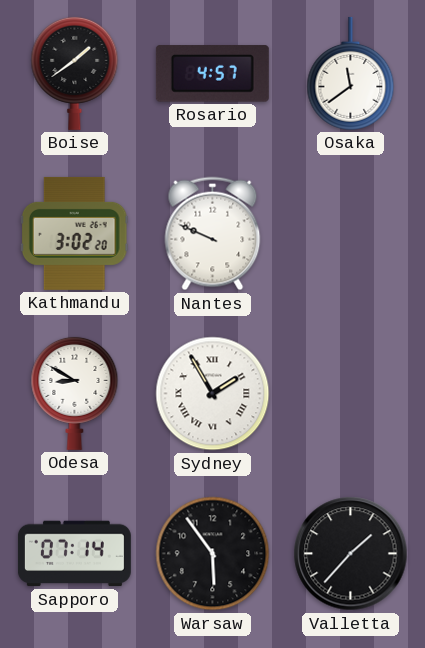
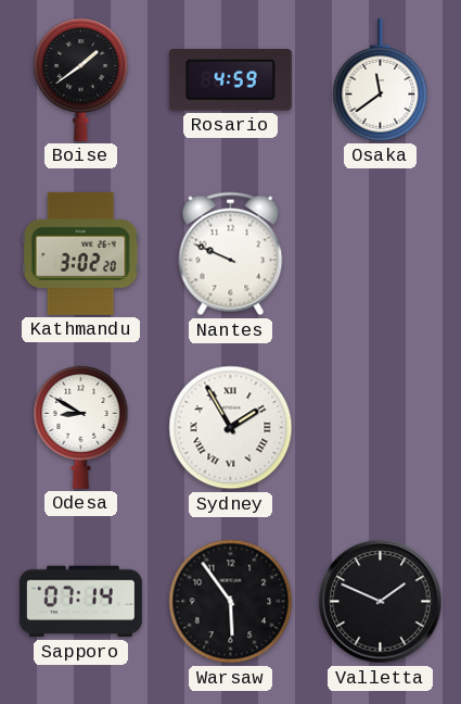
Rosario: 4:57 -> 4:59
Valletta: 1:37 -> 1:49
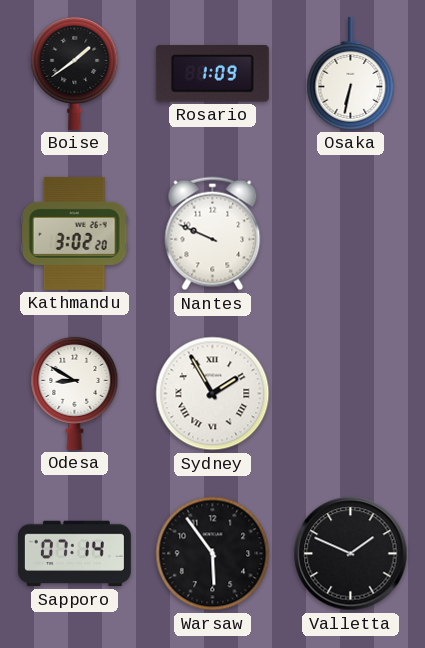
Rosario: 4:59 -> 1:09
Osaka: 11:39 -> 6:32
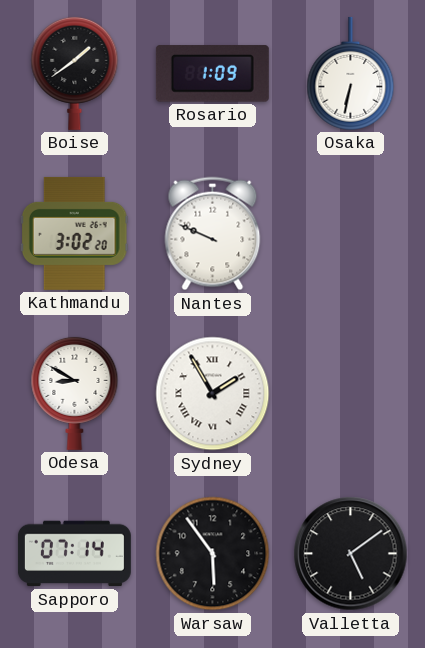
Valletta: 1:49 -> 5:09
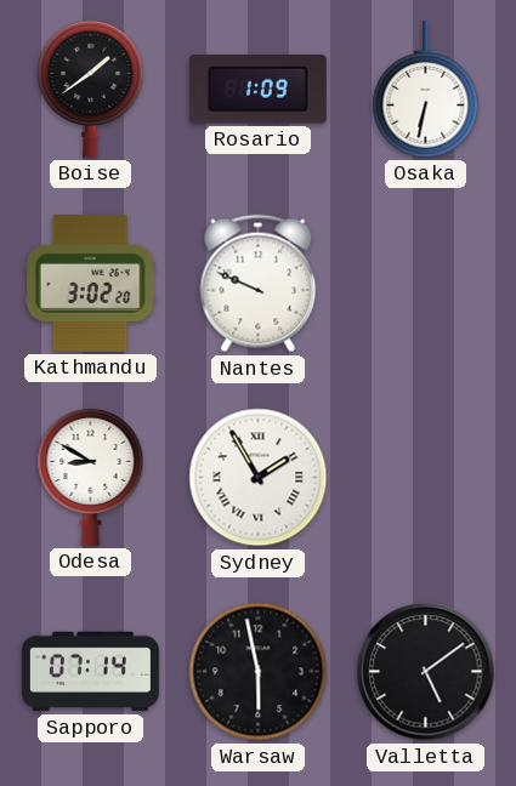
Warsaw: 5:54 -> 5:58
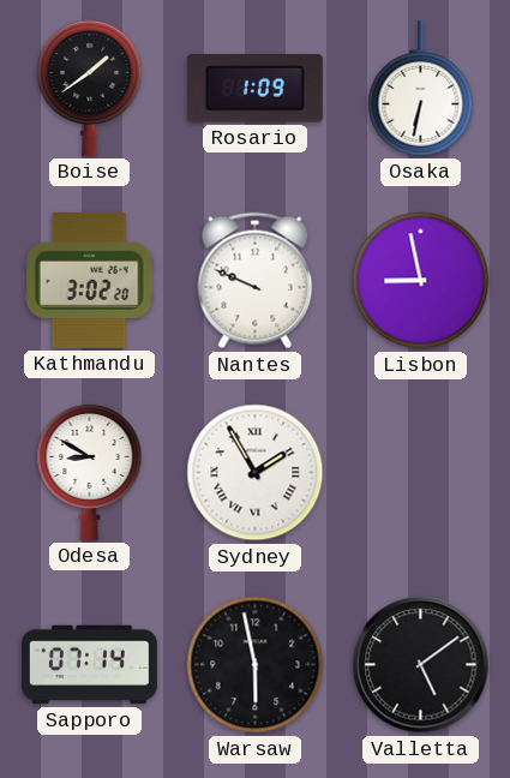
Lisbon: none -> 8:58
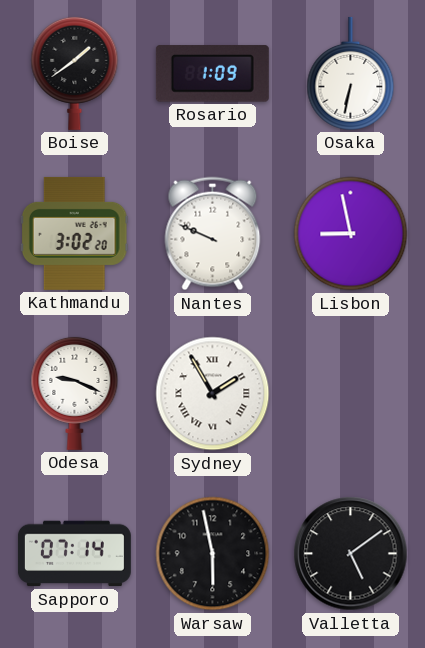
Odesa: 8:50 -> 9:19
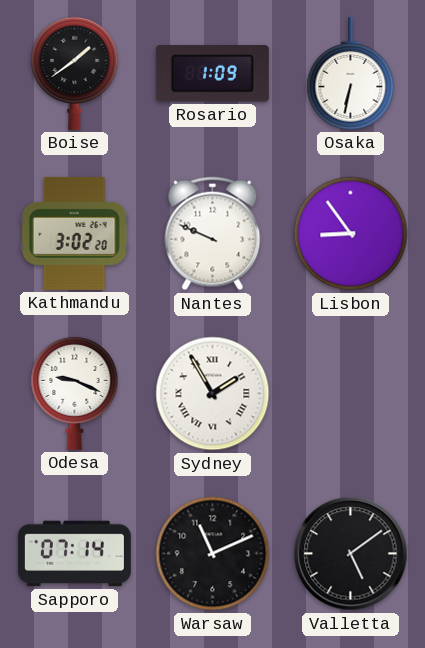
Lisbon: 8:58 -> 8:54
Warsaw: 5:58 -> 11:11
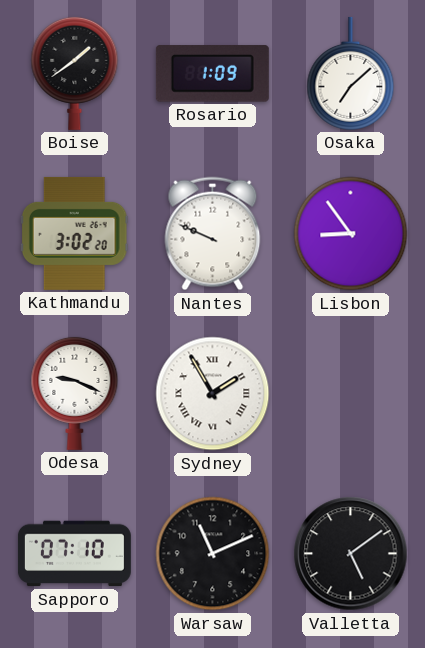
Osaka: 6:32 -> 7:08
Sapporo: 07:14 -> 07:10
